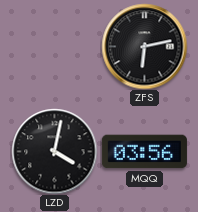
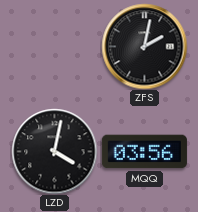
ZFS: 6:13 -> 2:02
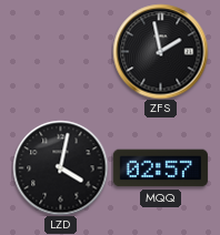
ZFS: 2:02 -> 1:58
MQQ: 03:56 -> 02:57
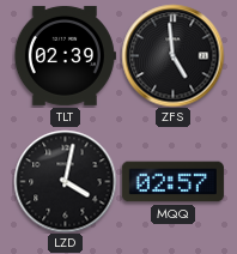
TLT: none -> 02:39
ZFS: 1:58 -> 4:59
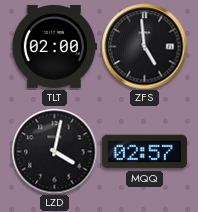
TLT: 02:39 -> 02:00
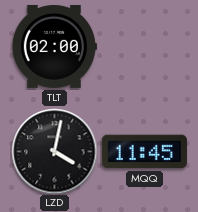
ZFS: 4:59 -> none
MQQ: 02:57 -> 11:45
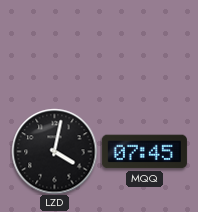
TLT: 02:00 -> none
MQQ: 11:45 -> 07:45
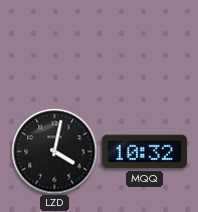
MQQ: 07:45 -> 10:32
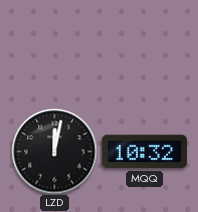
LZD: 4:02 -> 12:02
